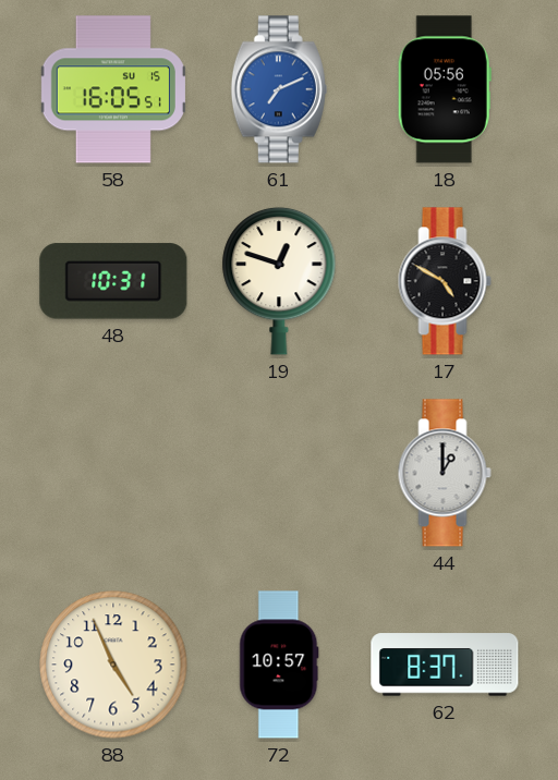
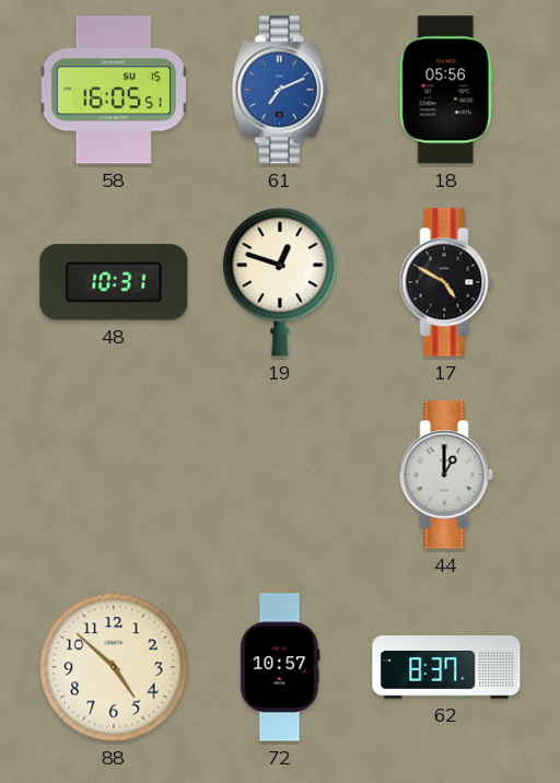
88: 4:56 -> 4:52
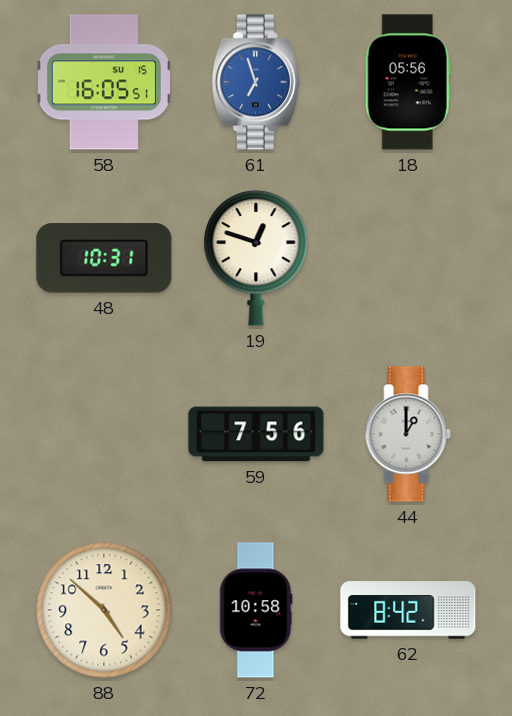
61: 7:11 -> 6:57
17: 4:50 -> none
59: none -> 7:56
72: 10:57 -> 10:58
62: 8:37 -> 8:42
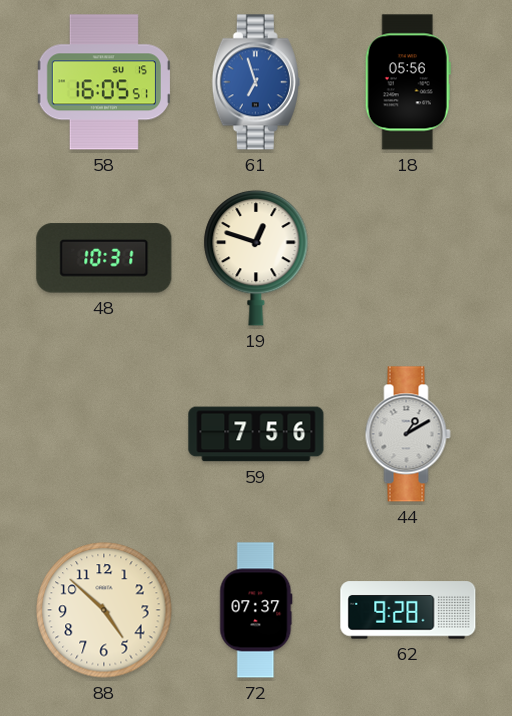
44: 1:00 -> 1:10
72: 10:58 -> 07:37
62: 8:42 -> 9:28
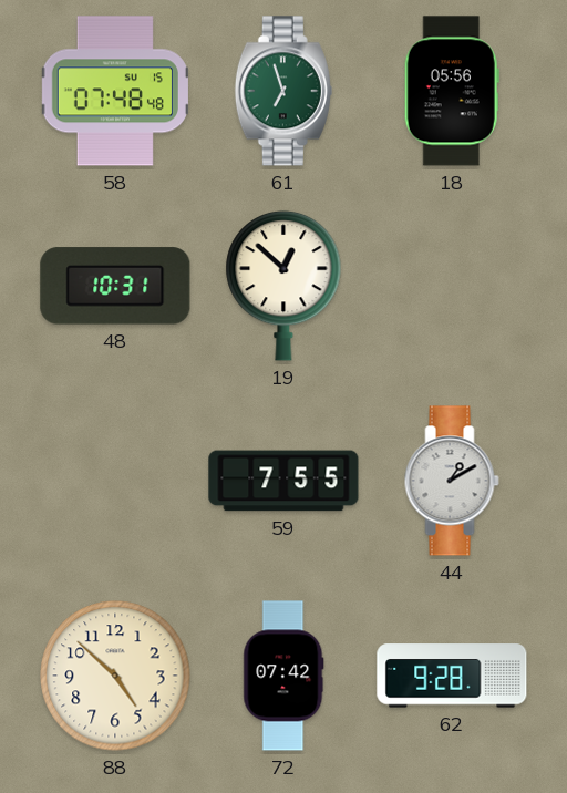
58: 16:05 -> 07:48
61 dial: blue -> green
19: 12:48 -> 12:52
59: 7:56 -> 7:55
72: 07:37 -> 07:42
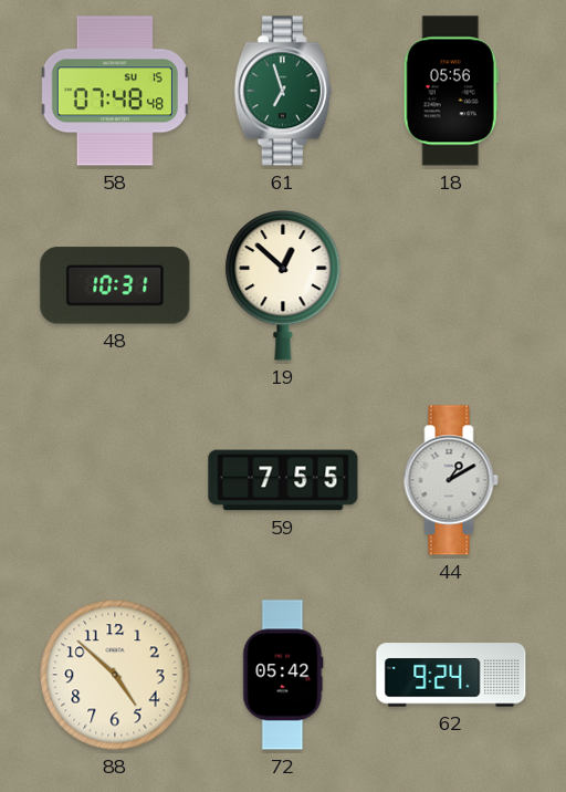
72: 07:42 -> 05:42
62: 9:28 -> 9:24
